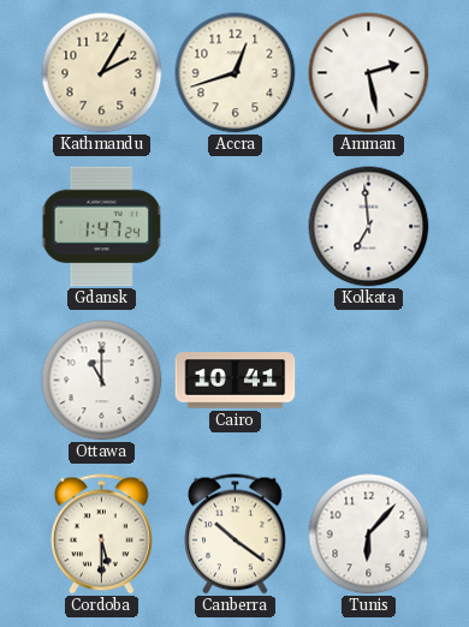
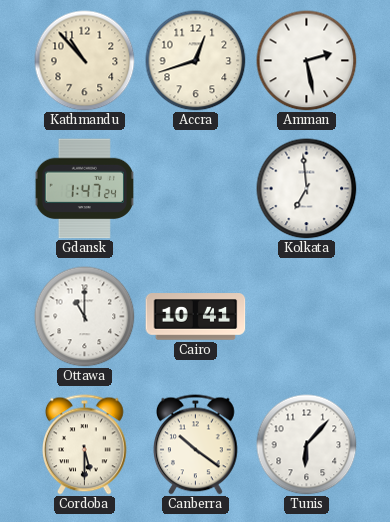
Kathmandu: 2:05 -> 10:53
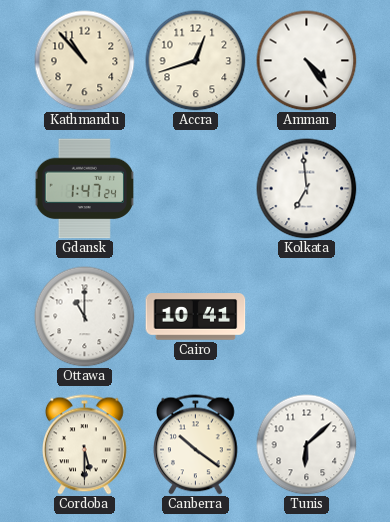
Amman: 2:28 -> 4:24
Tunis: 6:07 -> 6:08
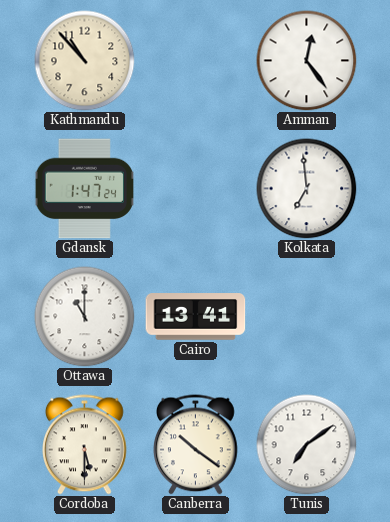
Accra: 12:42 -> none
Amman: 4:24 -> 12:24
Cairo: 10:41 -> 13:41
Tunis: 6:08 -> 7:09
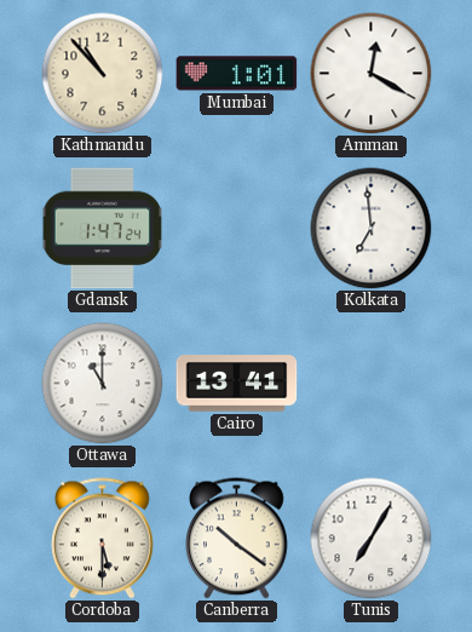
Mumbai: none -> 1:01
Amman: 12:24 -> 12:20
Tunis: 7:09 -> 7:05
